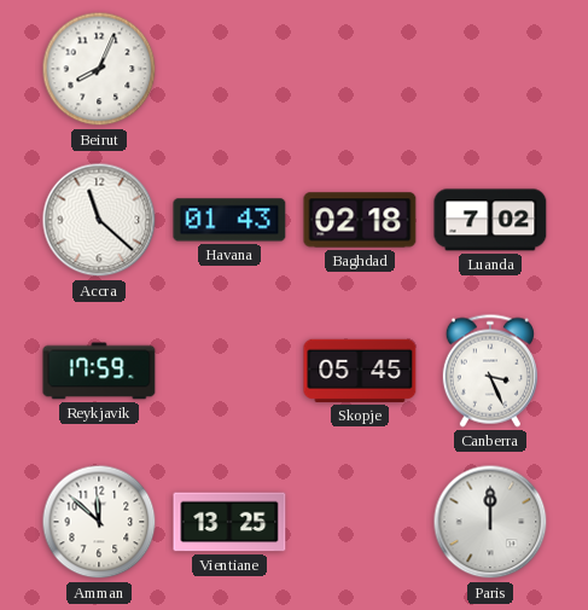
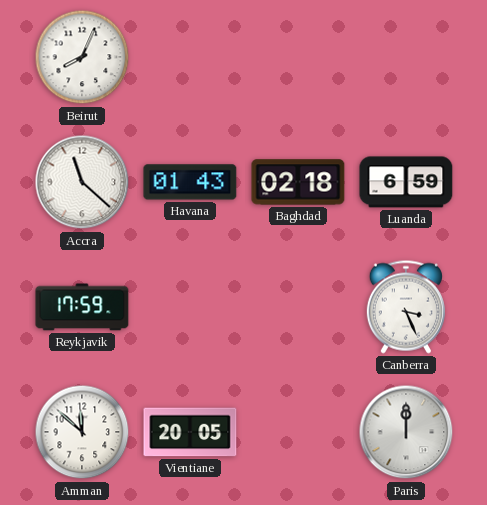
Luanda: 7:02 -> 6:59
Skopje: 05:45 -> none
Vientiane: 13:25 -> 20:05
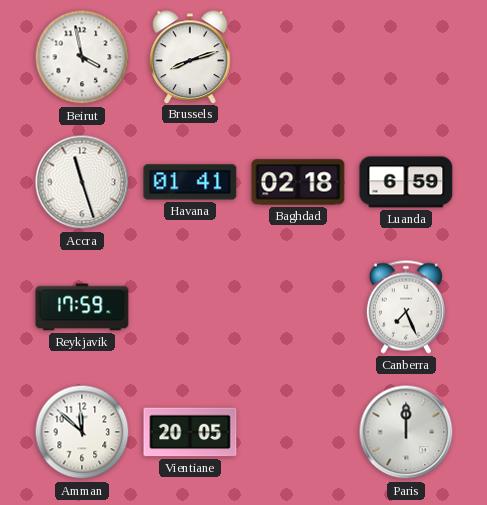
Beirut: 8:04 -> 3:58
Brussels: none -> 8:12
Accra: 11:22 -> 11:27
Havana: 01:43 -> 01:41
Canberra: 3:26 -> 7:26
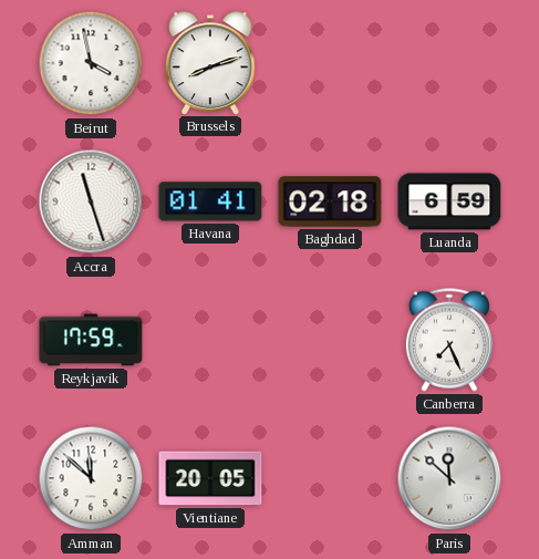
Paris: 12:00 -> 11:52
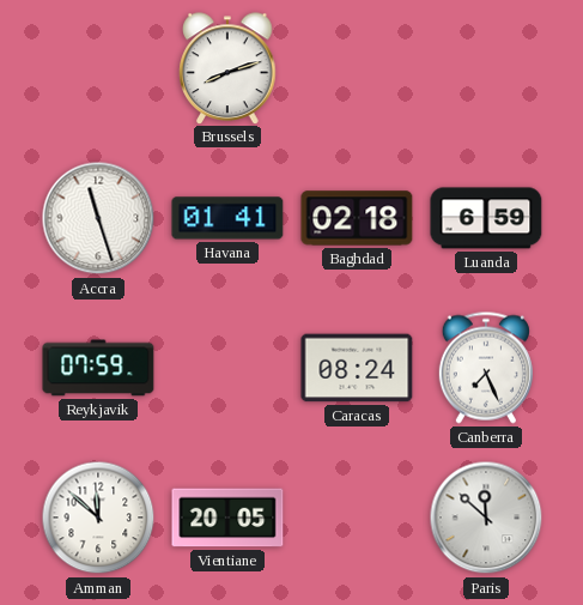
Beirut: 3:58 -> none
Reykjavik: 17:59 -> 07:59
Caracas: none -> 08:24
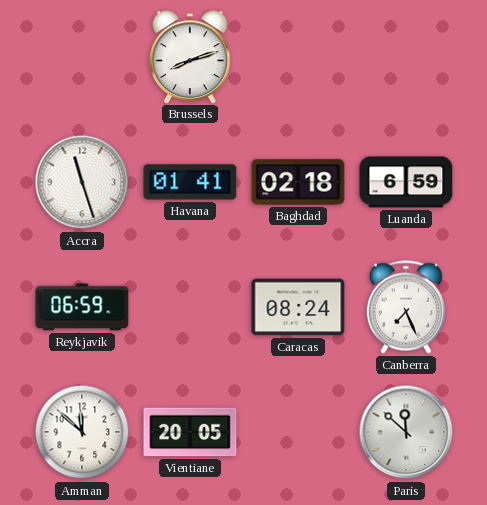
Reykjavik: 07:59 -> 06:59
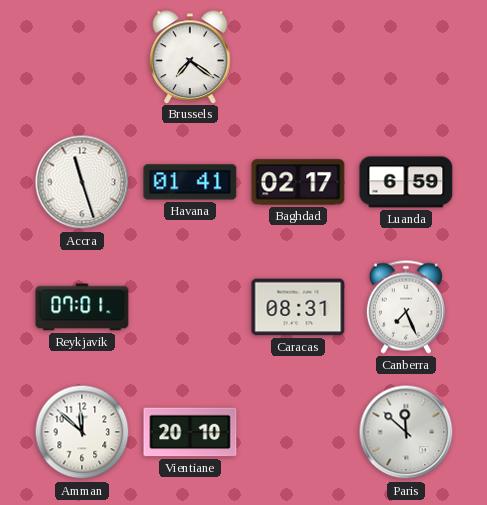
Brussels: 8:12 -> 7:21
Baghdad: 02:18 -> 02:17
Reykjavik: 06:59 -> 07:01
Caracas: 08:24 -> 08:31
Vientiane: 20:05 -> 20:10
